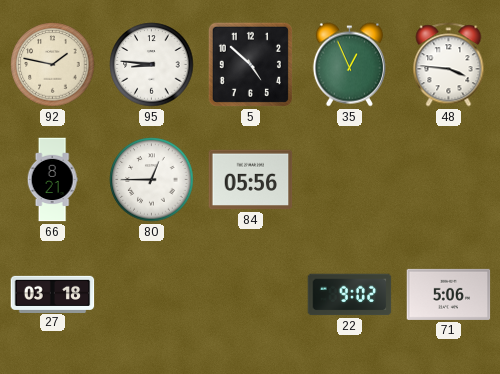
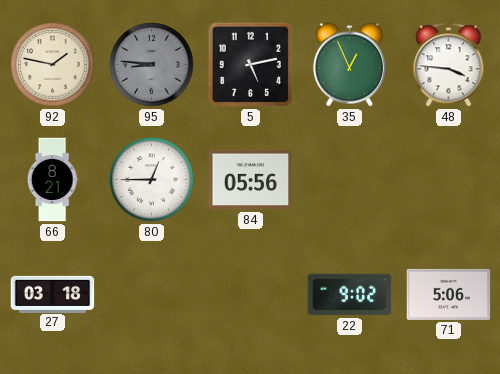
95 dial: white -> grey
5: 4:52 -> 5:13
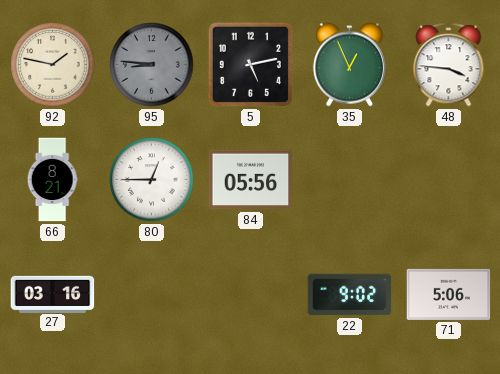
27: 03:18 -> 03:16
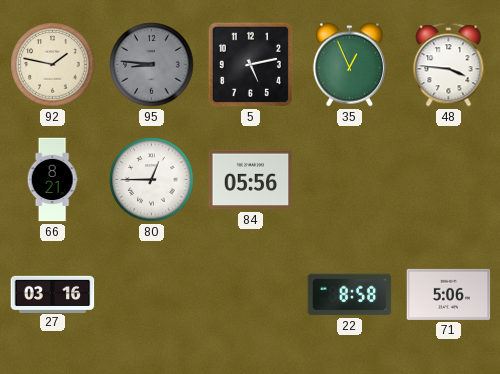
22: 9:02 -> 8:58
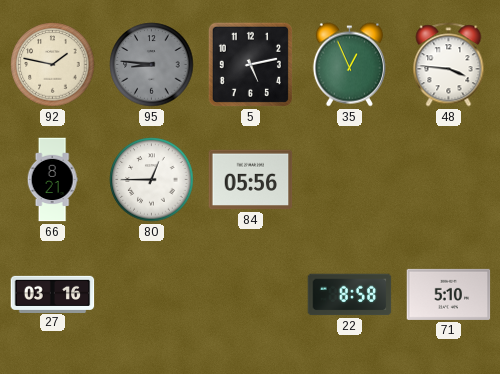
71: 5:06 -> 5:10
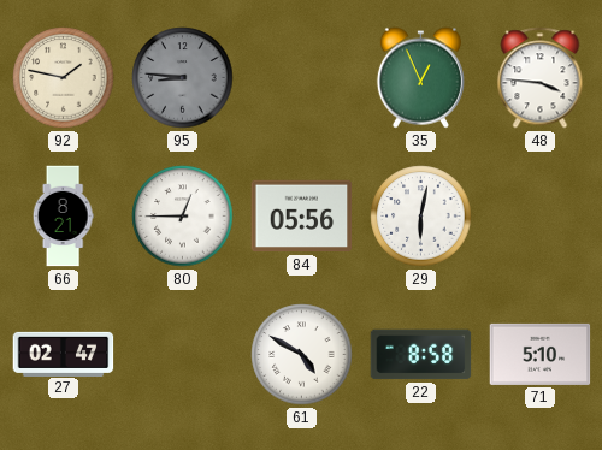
5: 5:13 -> none
29: none -> 6:02
27: 03:16 -> 02:47
61: none -> 4:50
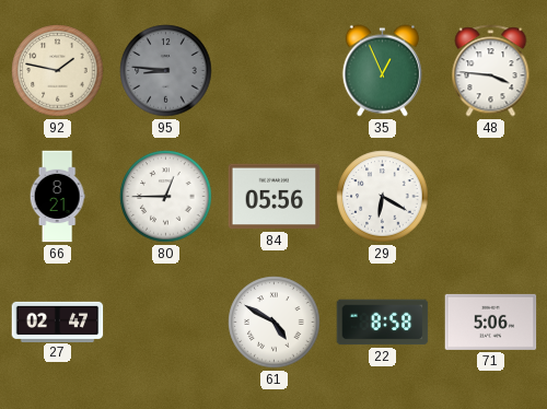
29: 6:02 -> 6:20
71: 5:10 -> 5:06
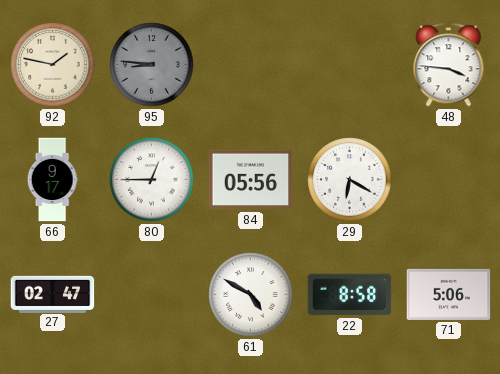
35: 12:56 -> none
66: 8:21 -> 9:17
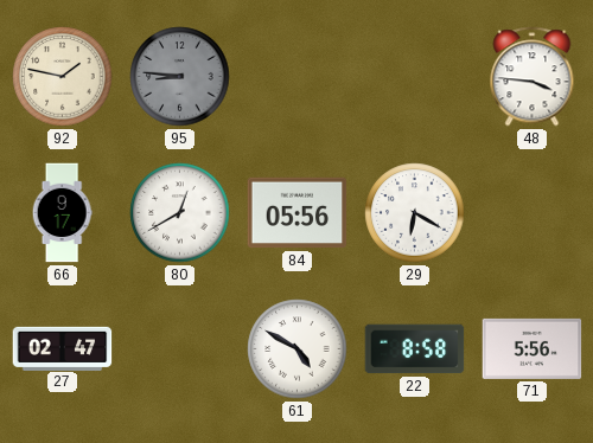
80: 12:45 -> 12:40
71: 5:06 -> 5:56
